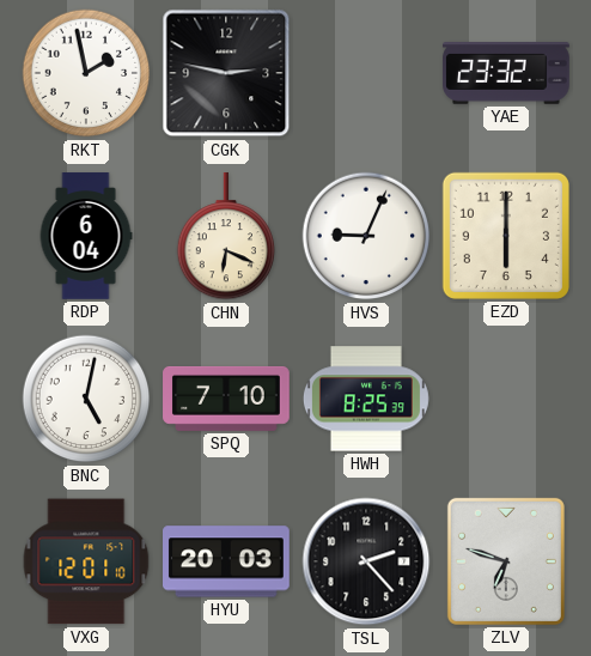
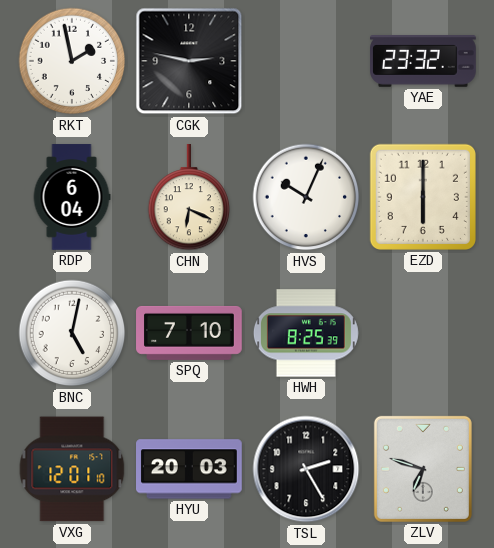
HVS: 9:04 -> 10:04
TSL: 2:23 -> 2:25
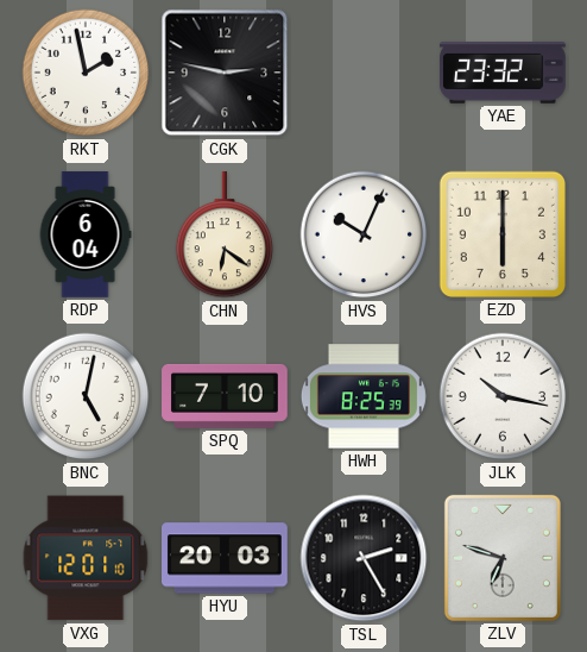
CHN: 6:19 -> 6:21
JLK: none -> 10:17
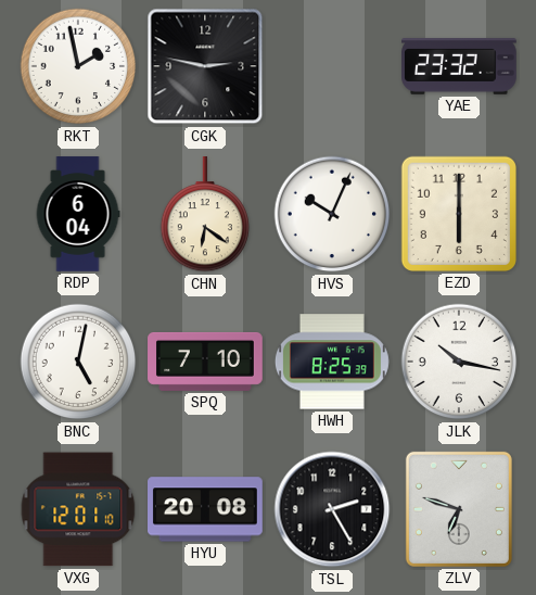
HYU: 20:03 -> 20:08
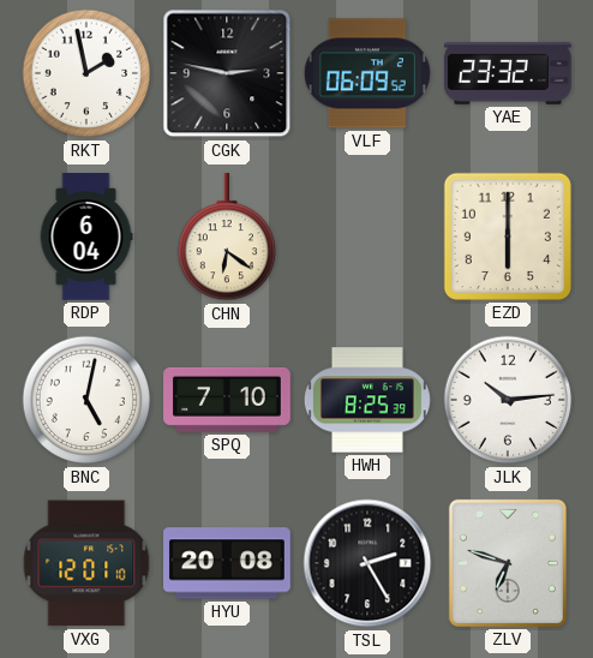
VLF: none -> 06:09
HVS: 10:04 -> none
JLK: 10:17 -> 10:14
